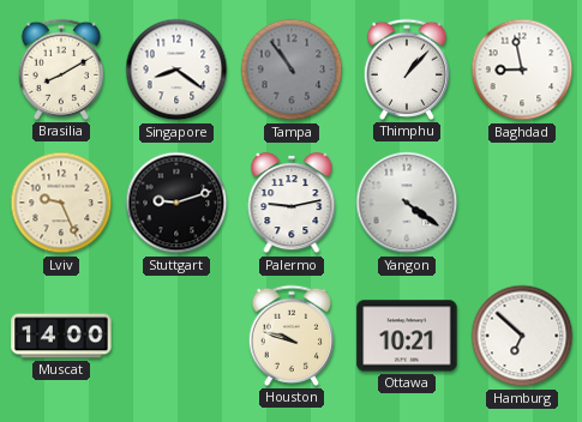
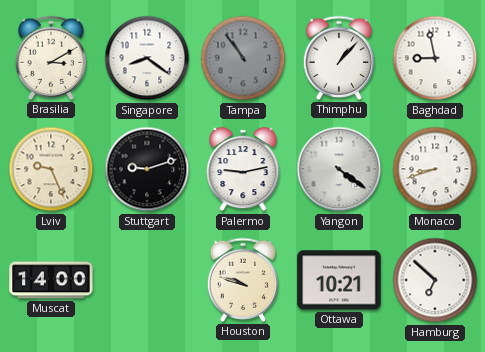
Brasilia: 8:10 -> 3:10
Monaco: none -> 8:42
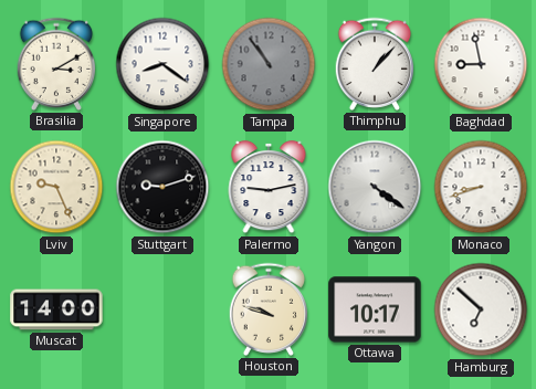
Ottawa: 10:21 -> 10:17
